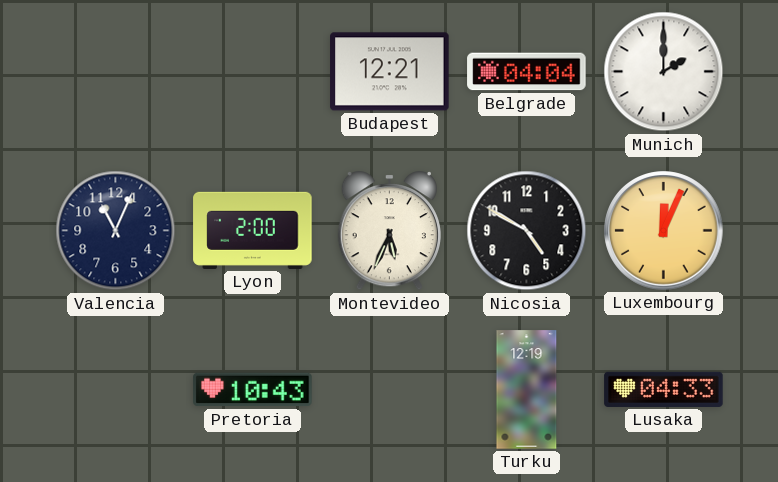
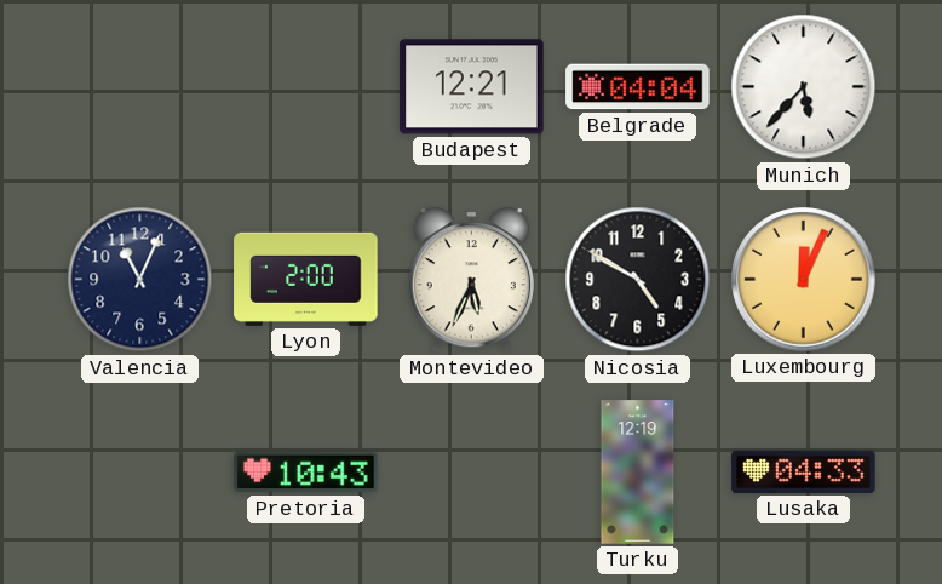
Munich: 2:00 -> 5:37
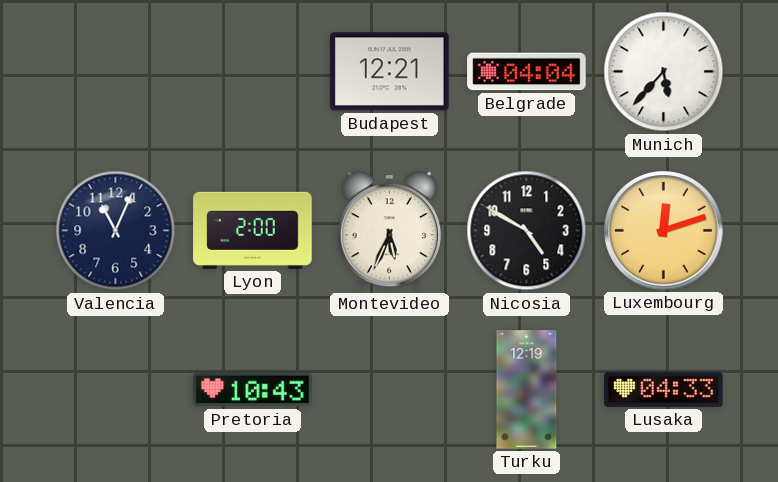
Luxembourg: 12:04 -> 12:12
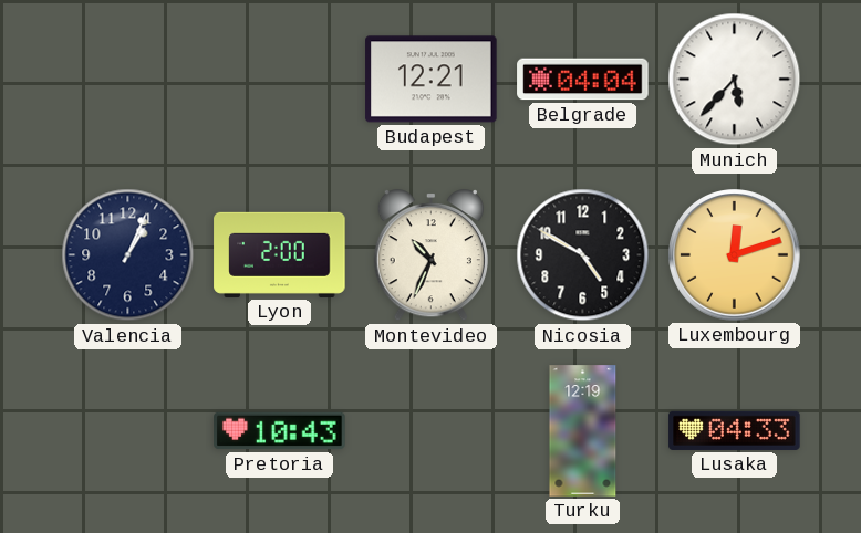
Valencia: 11:04 -> 1:04
Montevideo: 5:34 -> 10:34
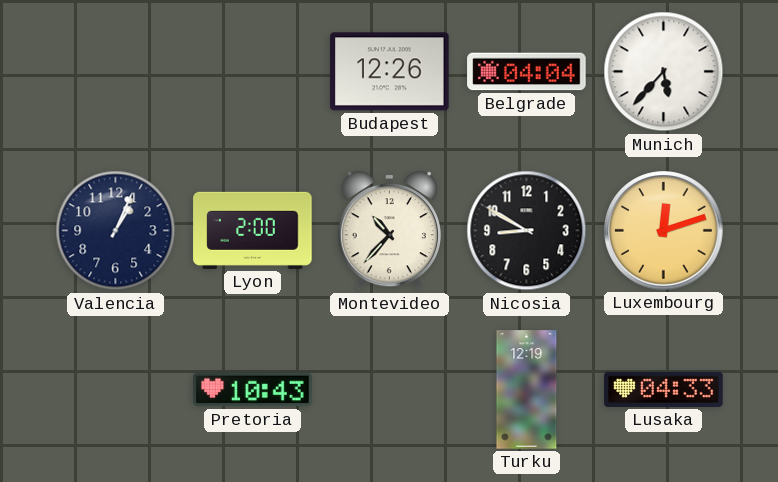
Budapest: 12:21 -> 12:26
Montevideo: 10:34 -> 10:37
Nicosia: 4:50 -> 8:50
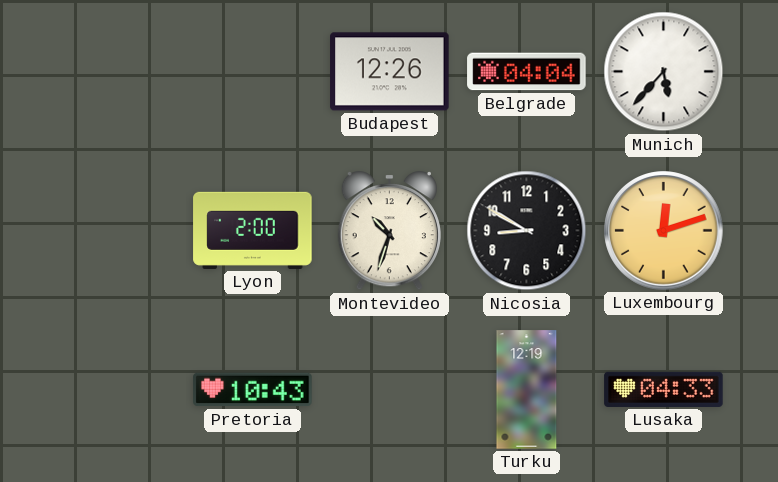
Valencia: 1:04 -> none
Montevideo: 10:37 -> 10:33
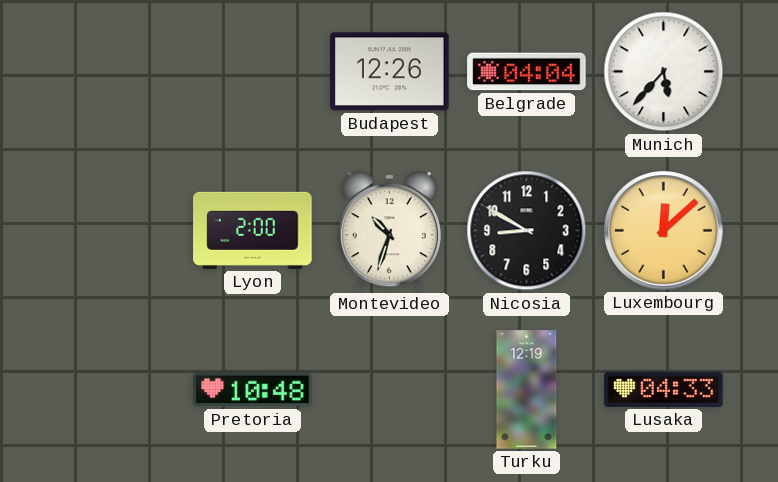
Luxembourg: 12:12 -> 12:08
Pretoria: 10:43 -> 10:48
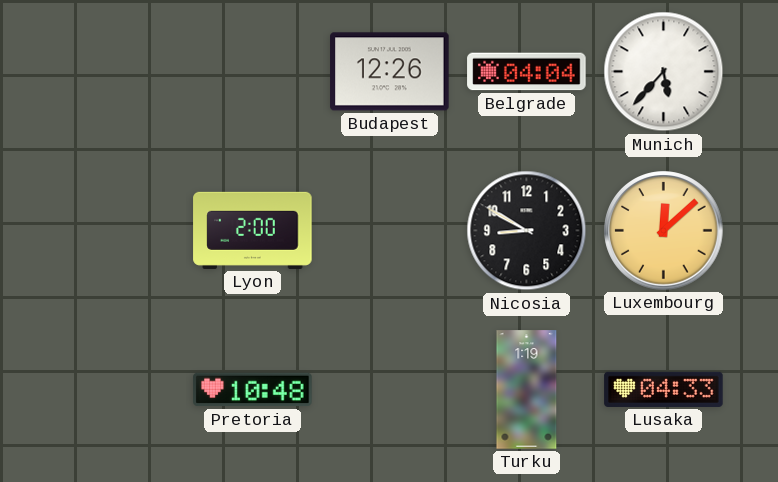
Montevideo: 10:33 -> none
Turku: 12:19 -> 1:19
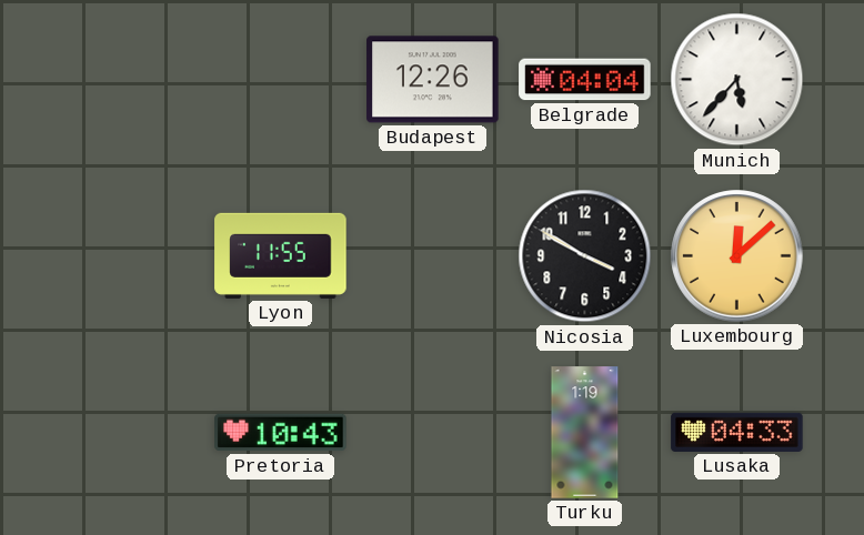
Lyon: 2:00 -> 11:55
Nicosia: 8:50 -> 3:50
Pretoria: 10:48 -> 10:43
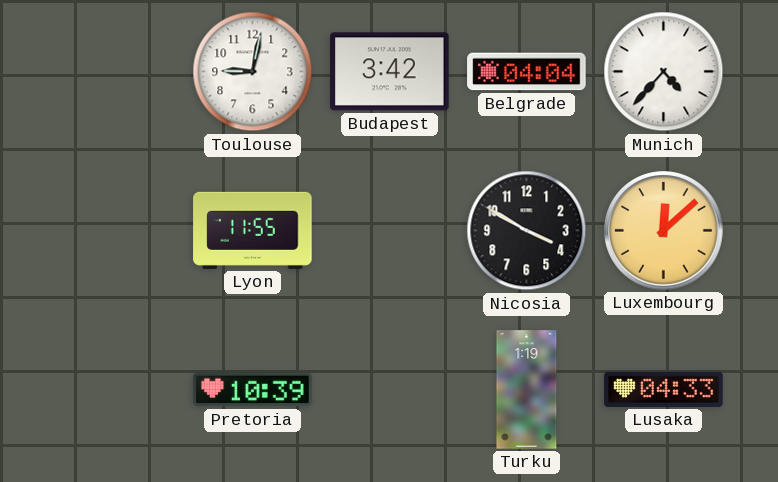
Toulouse: none -> 9:02
Budapest: 12:26 -> 3:42
Munich: 5:37 -> 4:37
Pretoria: 10:43 -> 10:39
